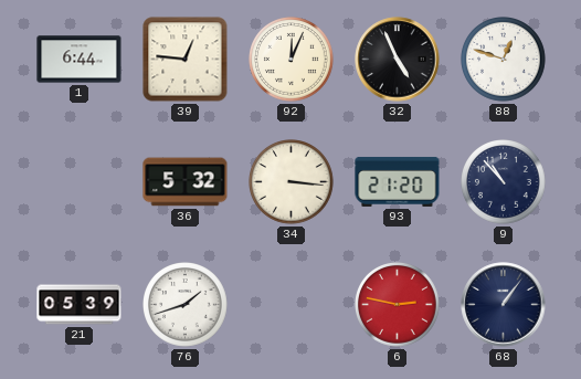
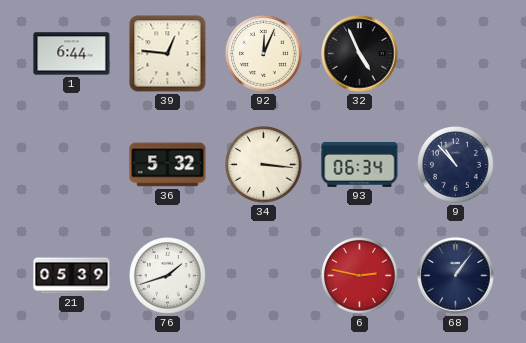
88: 12:48 -> none
93: 21:20 -> 06:34
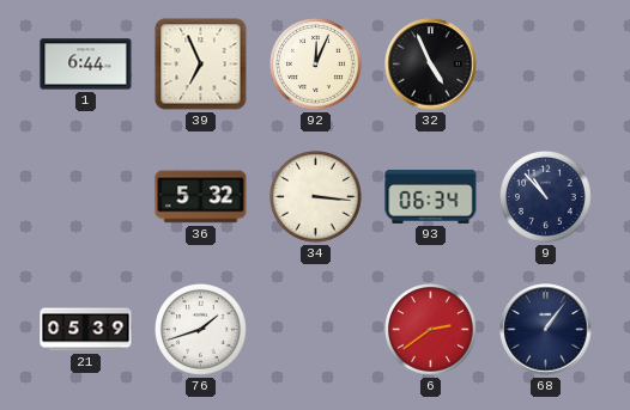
39: 12:46 -> 6:56
6: 2:47 -> 2:39
